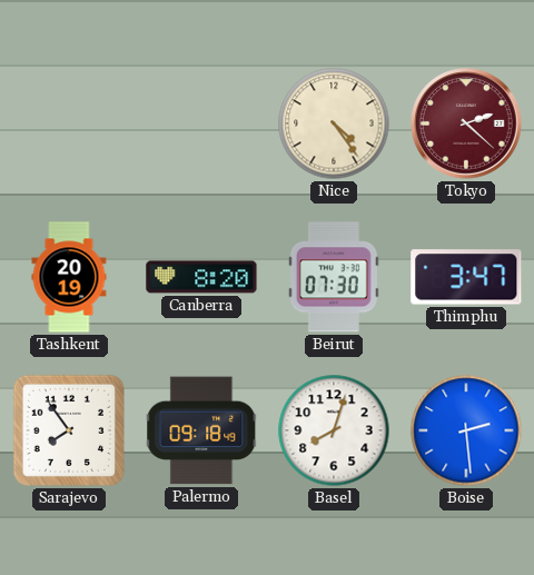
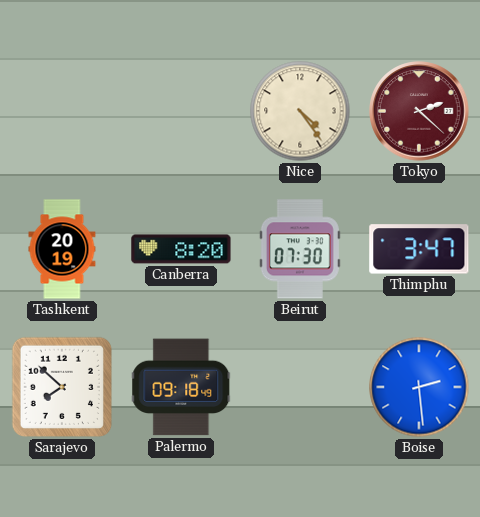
Sarajevo: 7:54 -> 7:52
Basel: 8:03 -> none
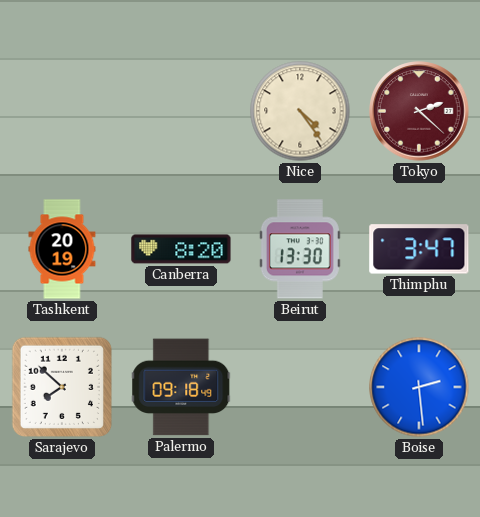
Beirut: 07:30 -> 13:30
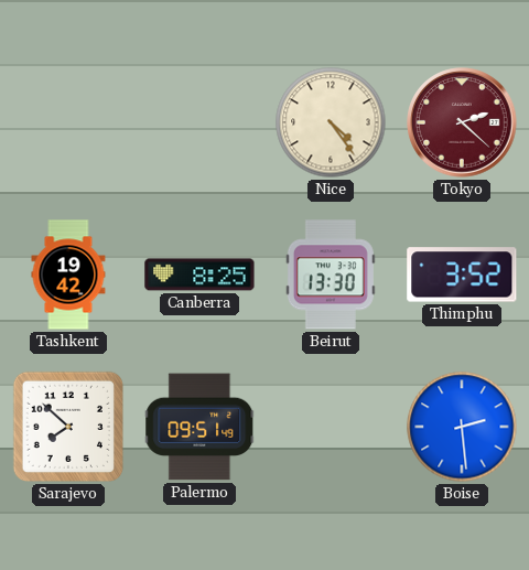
Tashkent: 20:19 -> 19:42
Canberra: 8:20 -> 8:25
Thimphu: 3:47 -> 3:52
Palermo: 09:18 -> 09:51
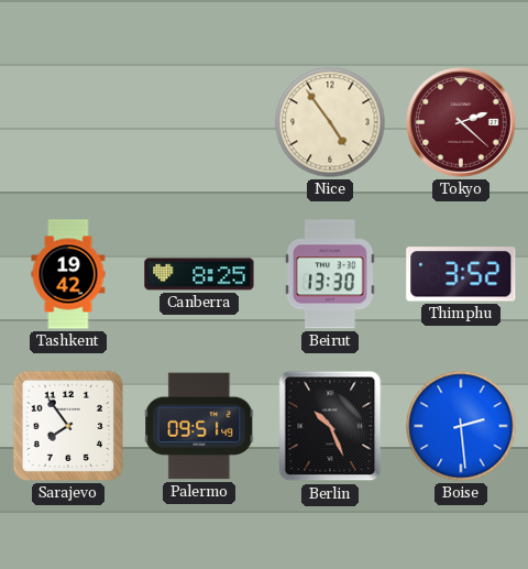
Nice: 4:24 -> 4:54
Sarajevo: 7:52 -> 7:54
Berlin: none -> 10:26
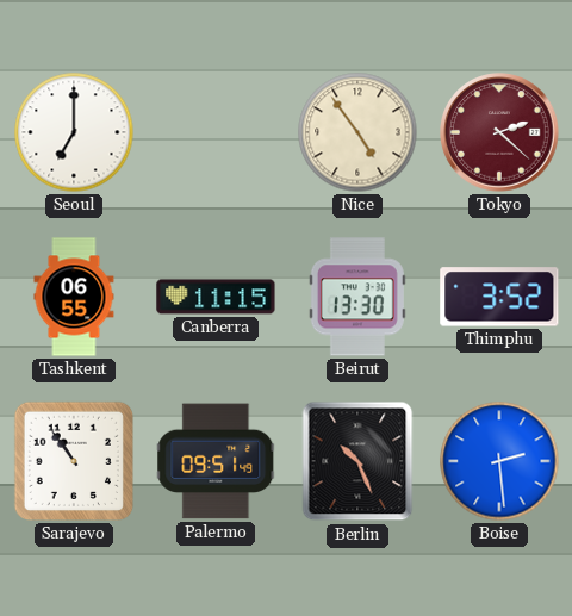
Seoul: none -> 7:00
Tashkent: 19:42 -> 06:55
Canberra: 8:25 -> 11:15
Sarajevo: 7:54 -> 10:54
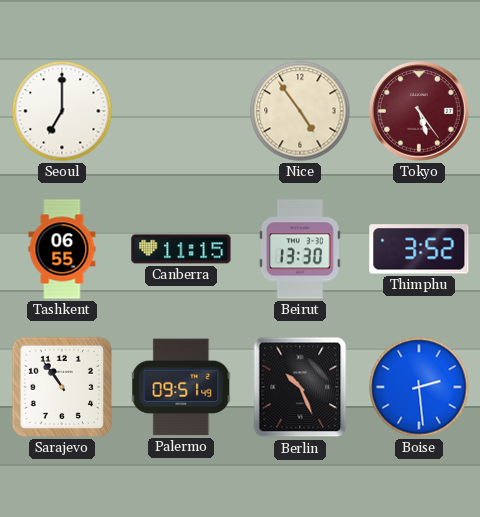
Tokyo: 2:22 -> 5:24
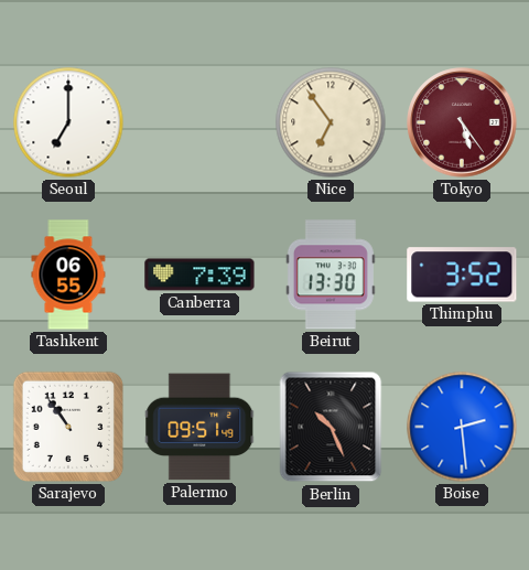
Nice: 4:54 -> 6:54
Canberra: 11:15 -> 7:39
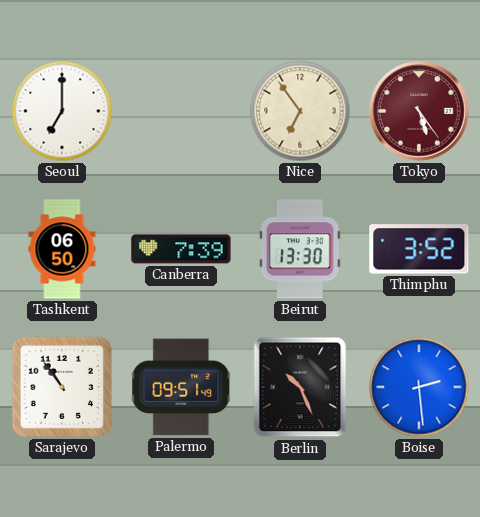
Tashkent: 06:55 -> 06:50
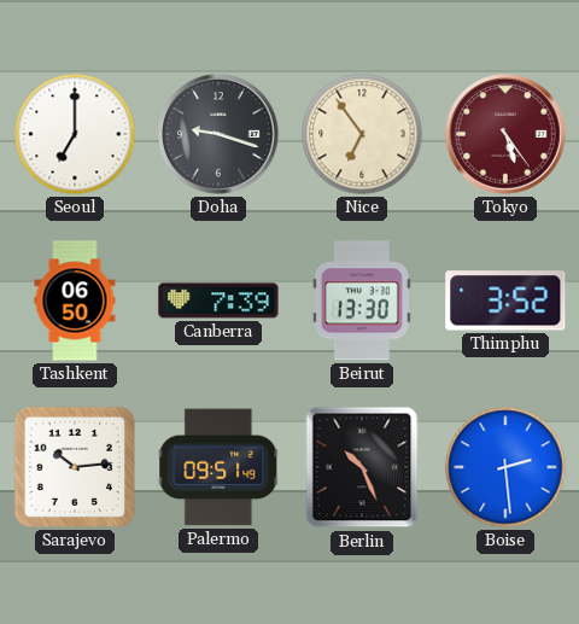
Doha: none -> 9:18
Sarajevo: 10:54 -> 10:14
